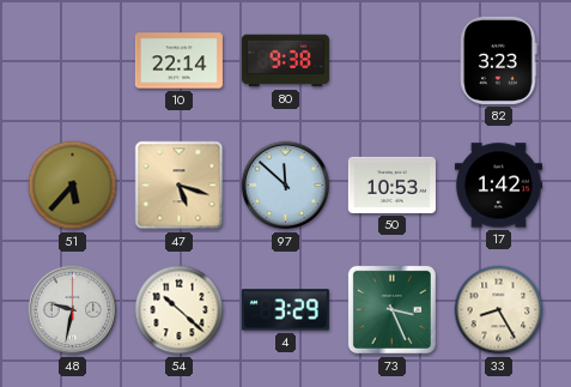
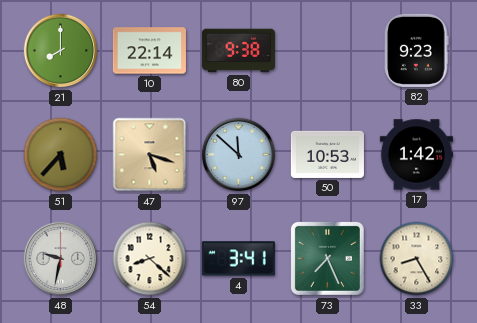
21: none -> 8:00
82: 3:23 -> 9:23
54: 10:22 -> 8:22
4: 3:29 -> 3:41
73: 3:26 -> 7:26
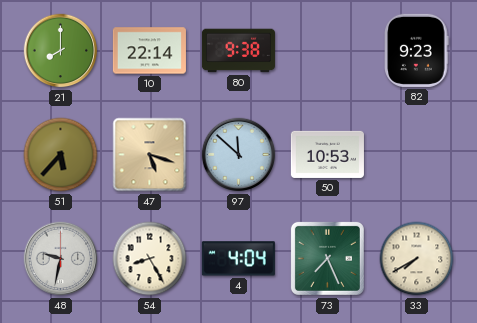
17: 1:42 -> none
54: 8:22 -> 8:25
4: 3:41 -> 4:04
33: 8:25 -> 7:40
